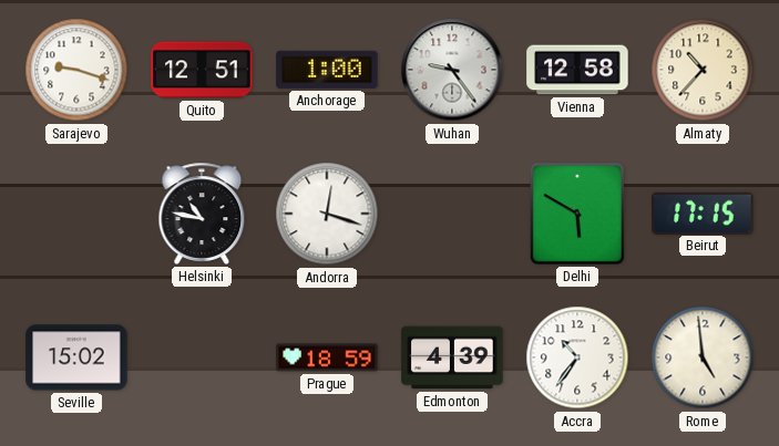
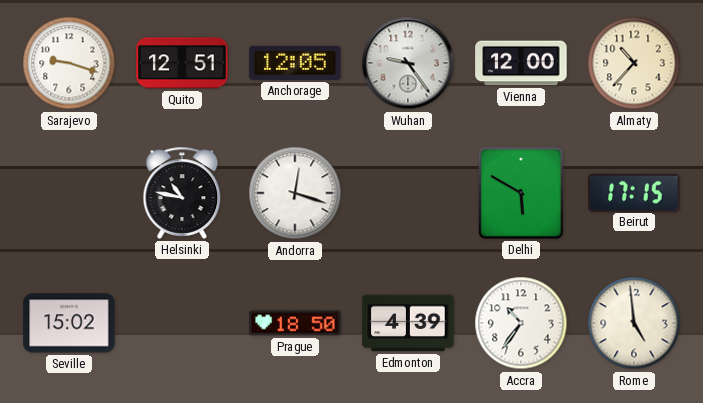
Anchorage: 1:00 -> 12:05
Vienna: 12:58 -> 12:00
Prague: 18:59 -> 18:50
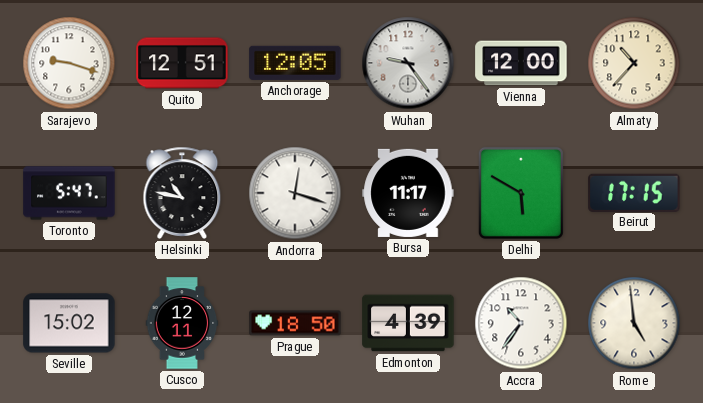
Toronto: none -> 5:47
Bursa: none -> 11:17
Cusco: none -> 12:11
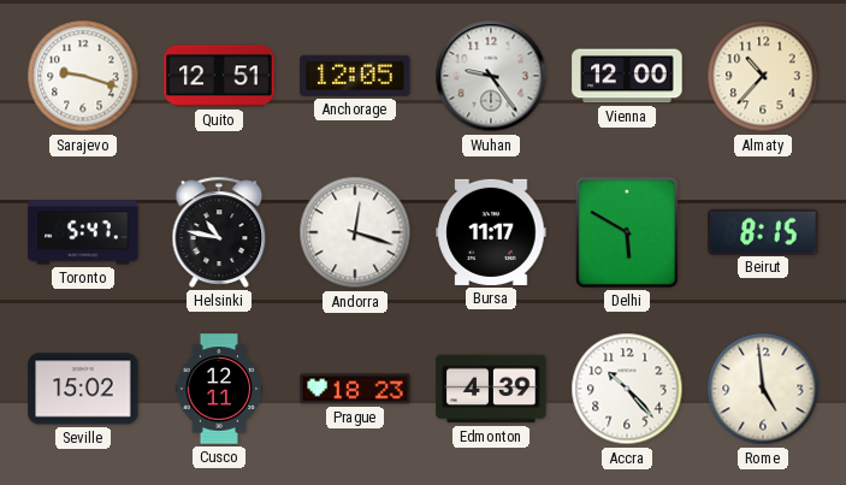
Beirut: 17:15 -> 8:15
Prague: 18:50 -> 18:23
Accra: 10:36 -> 10:23
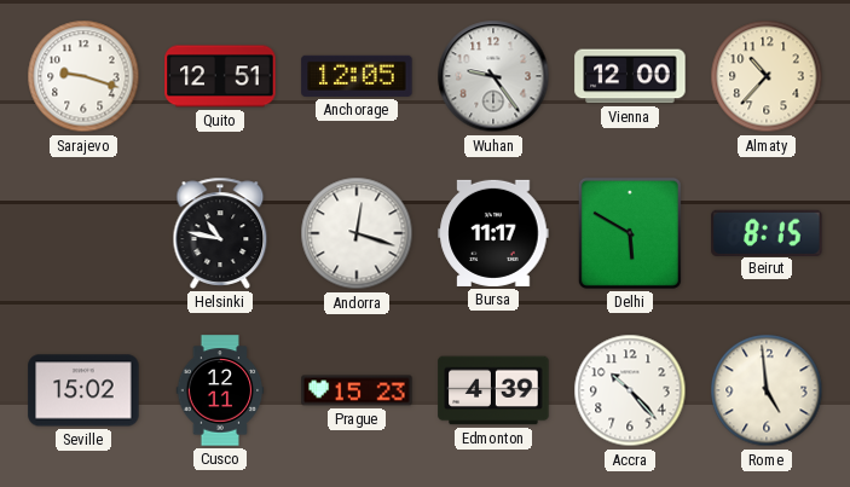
Toronto: 5:47 -> none
Prague: 18:23 -> 15:23
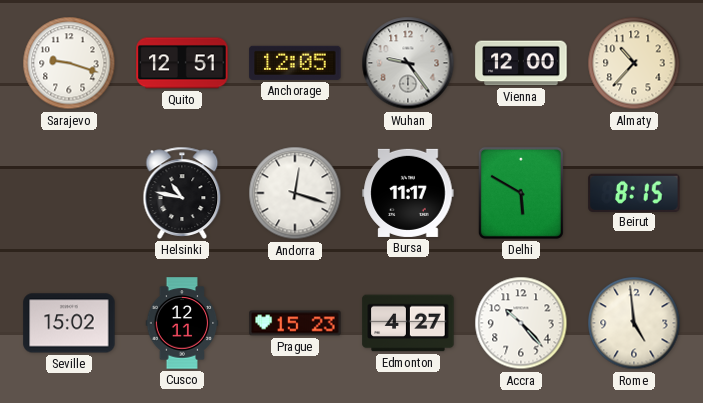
Edmonton: 4:39 -> 4:27
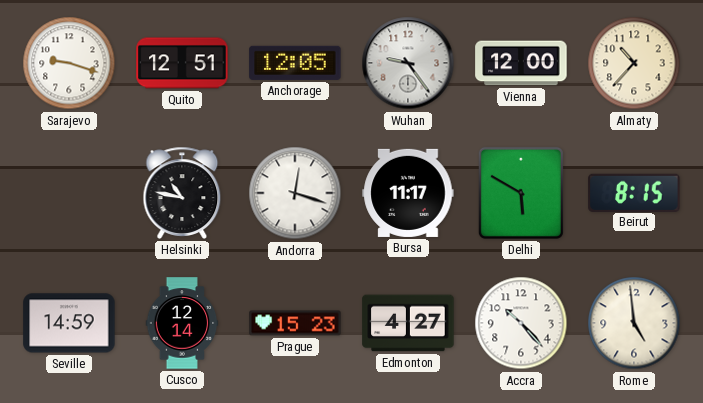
Seville: 15:02 -> 14:59
Cusco: 12:11 -> 12:14
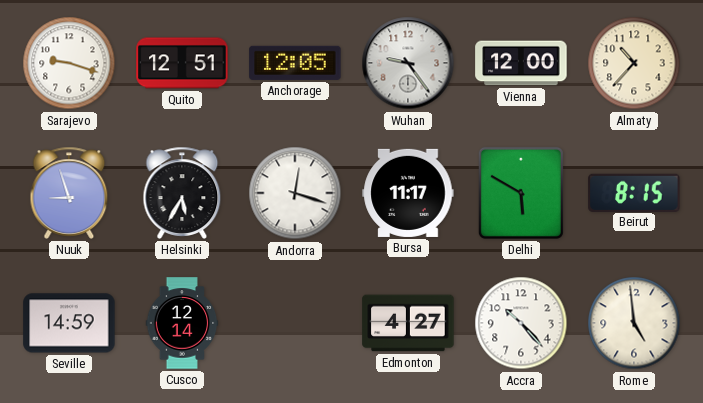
Nuuk: none -> 8:57
Helsinki: 10:47 -> 5:35
Prague: 15:23 -> none
